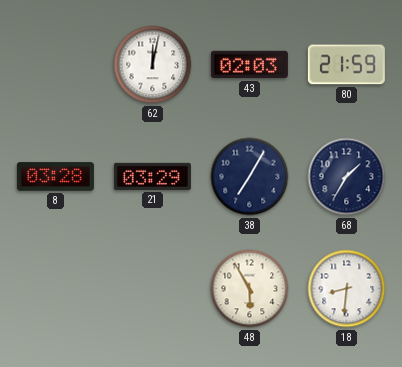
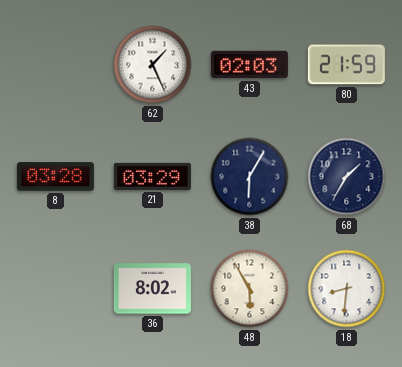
62: 12:02 -> 1:26
38: 7:05 -> 6:05
36: none -> 8:02
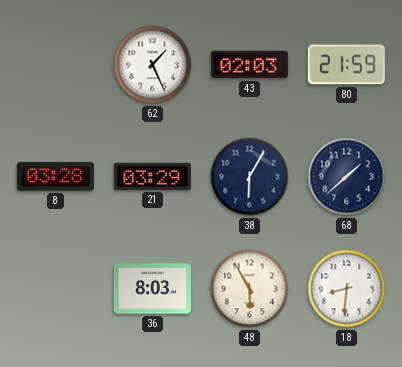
68: 1:35 -> 1:38
36: 8:02 -> 8:03
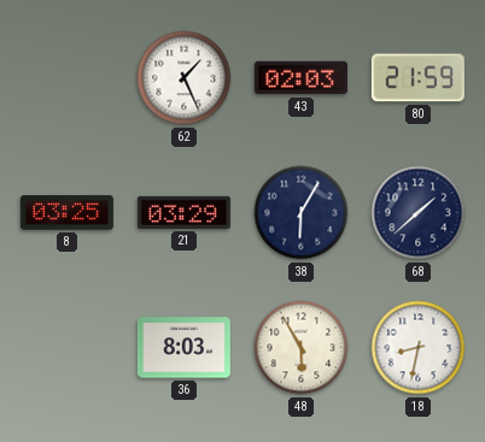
8: 03:28 -> 03:25
18: 8:31 -> 8:32
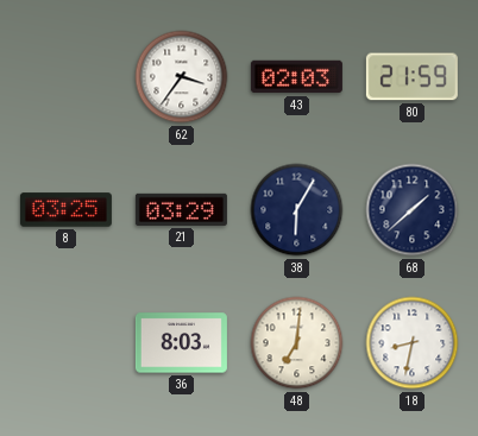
62: 1:26 -> 3:36
48: 5:55 -> 7:01
